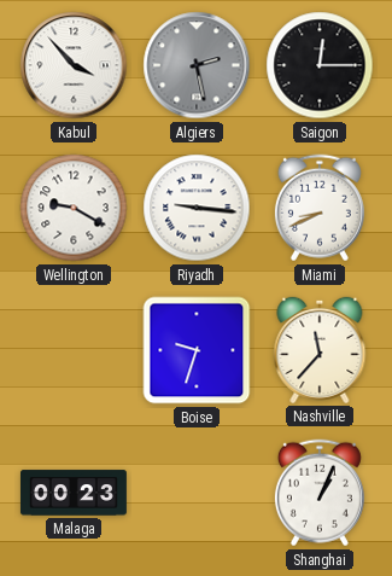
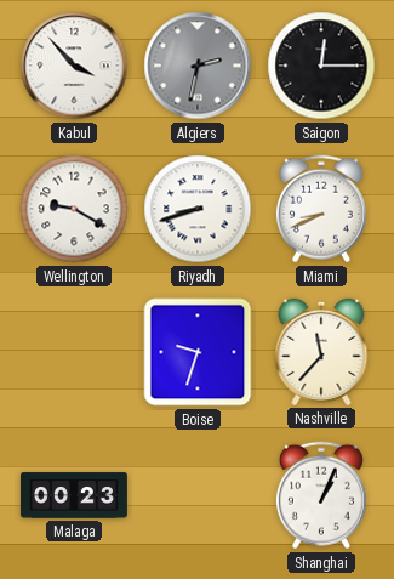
Algiers: 2:28 -> 2:32
Riyadh: 9:16 -> 8:42
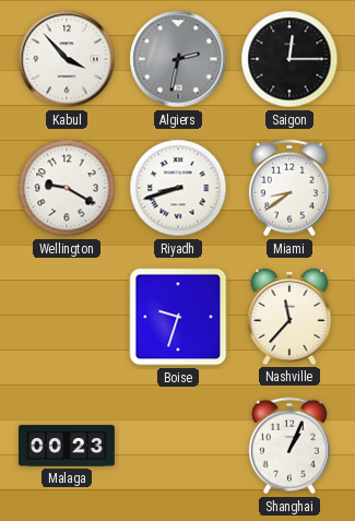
Miami: 8:41 -> 8:39
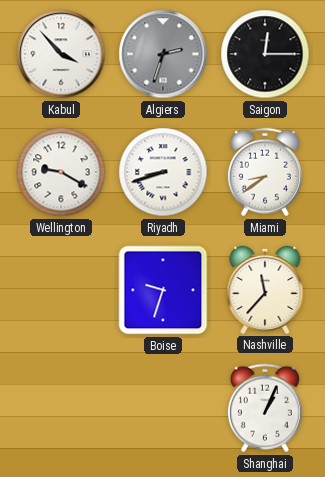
Algiers: 2:32 -> 2:33
Malaga: 00:23 -> none
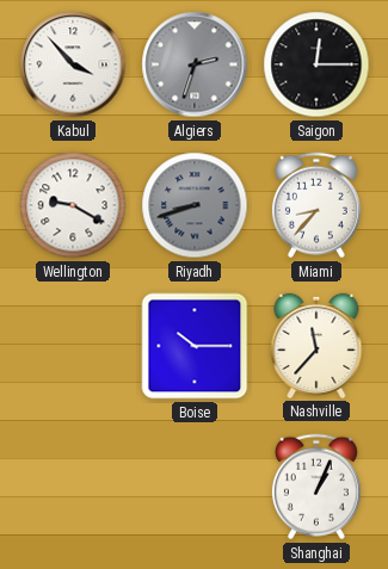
Riyadh dial: white -> grey
Miami: 8:39 -> 8:37
Boise: 9:33 -> 10:15
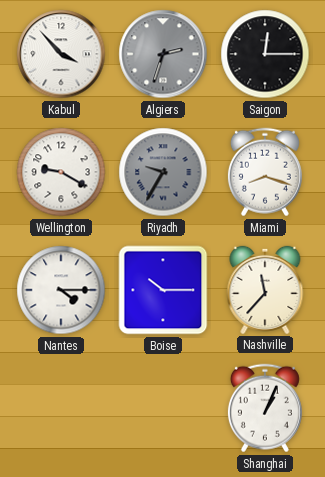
Riyadh: 8:42 -> 9:35
Miami: 8:37 -> 8:18
Nantes: none -> 4:15
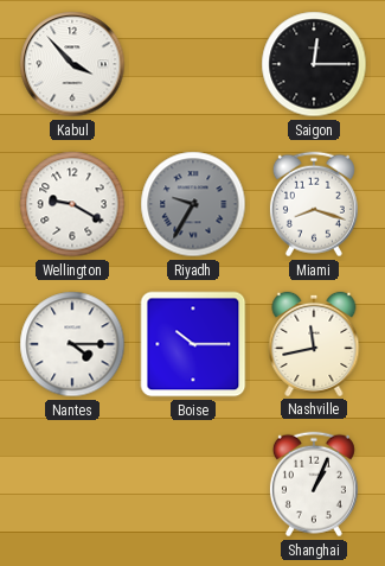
Algiers: 2:33 -> none
Nashville: 11:37 -> 11:43
